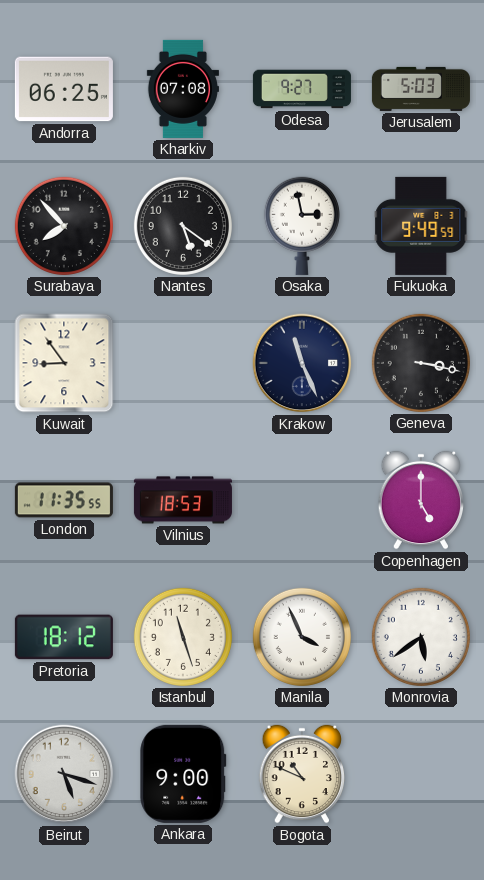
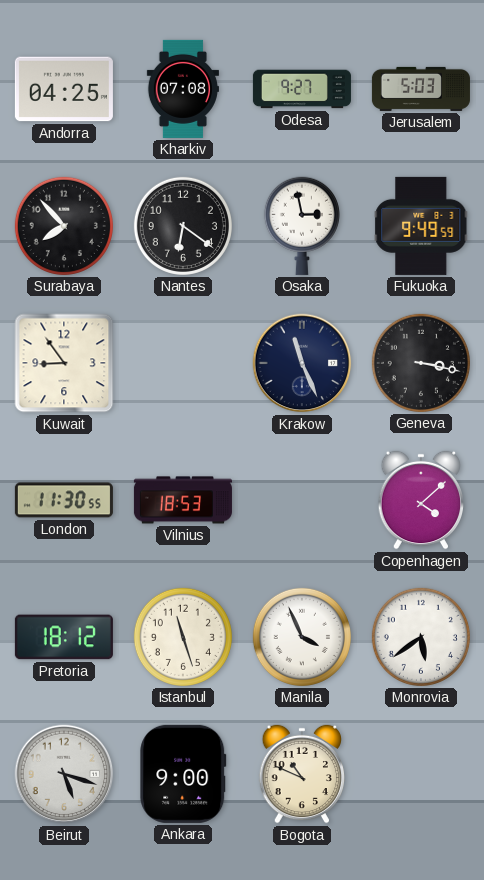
Andorra: 06:25 -> 04:25
Nantes: 5:21 -> 6:21
London: 11:35 -> 11:30
Copenhagen: 5:00 -> 4:08
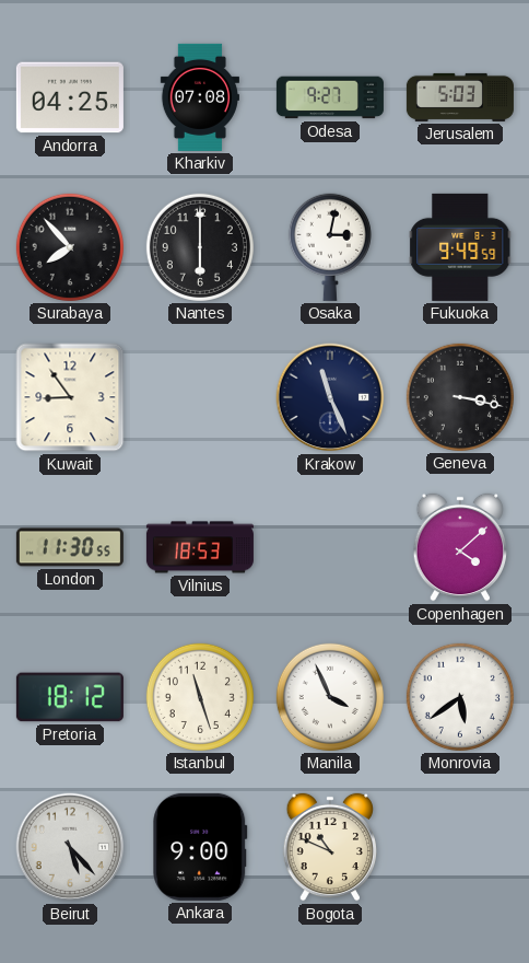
Nantes: 6:21 -> 6:00
Osaka: 2:58 -> 3:02
Beirut: 5:18 -> 5:23
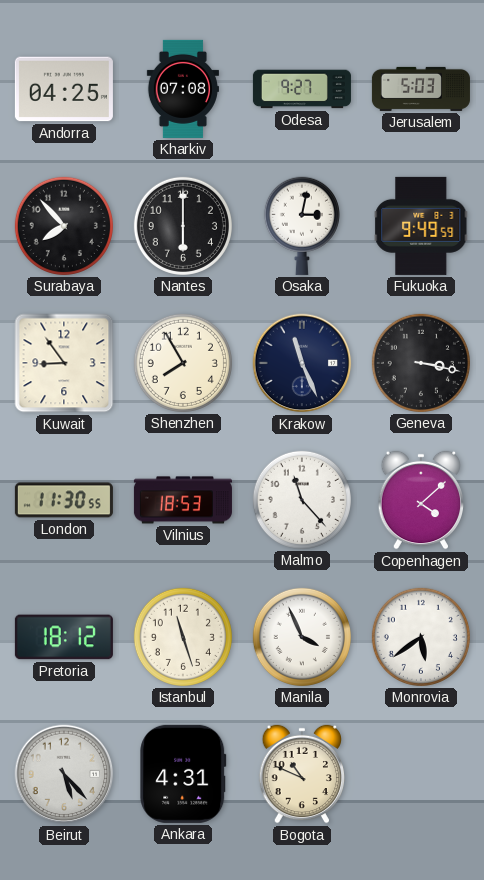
Shenzhen: none -> 7:55
Malmo: none -> 11:23
Ankara: 9:00 -> 4:31
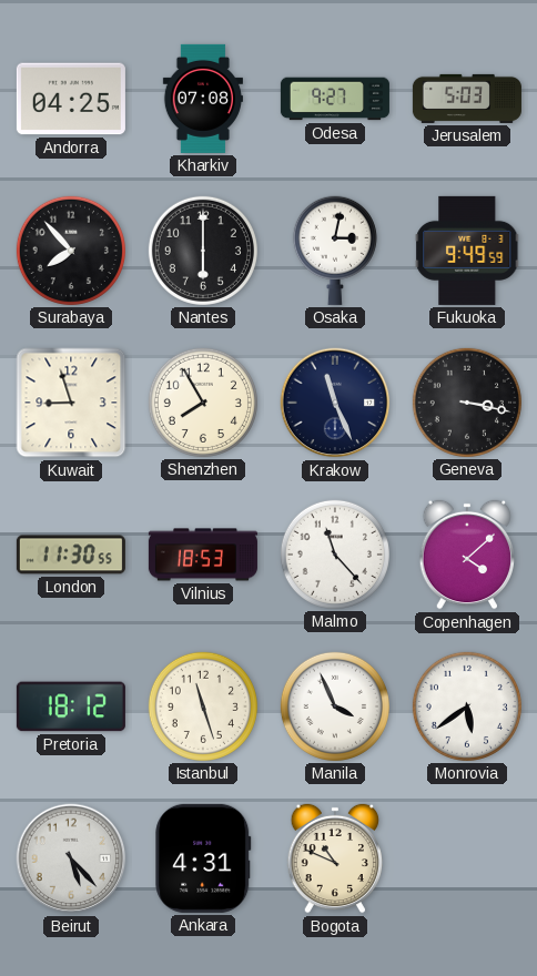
Kuwait: 8:54 -> 8:57
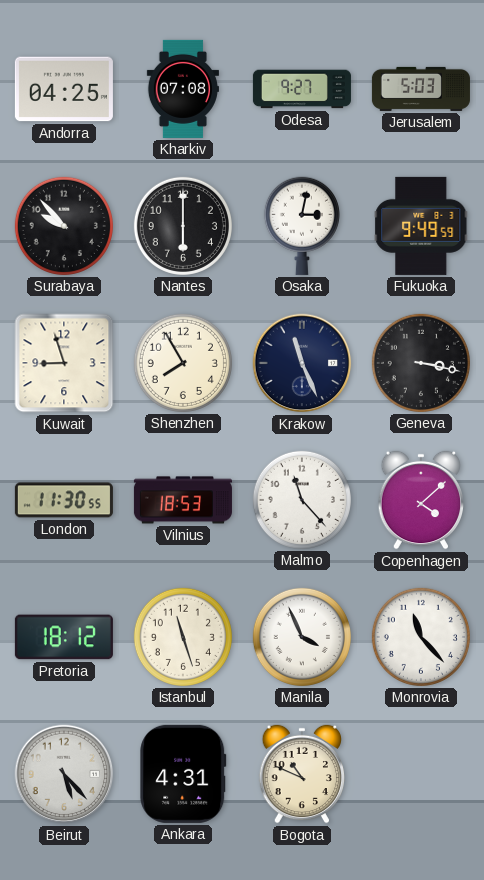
Surabaya: 7:53 -> 9:53
Monrovia: 5:39 -> 11:23
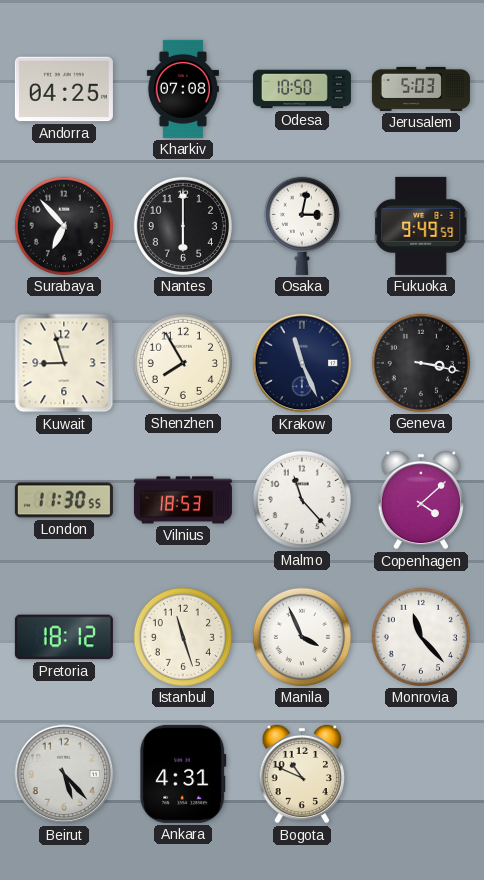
Odesa: 9:27 -> 10:50
Surabaya: 9:53 -> 6:53
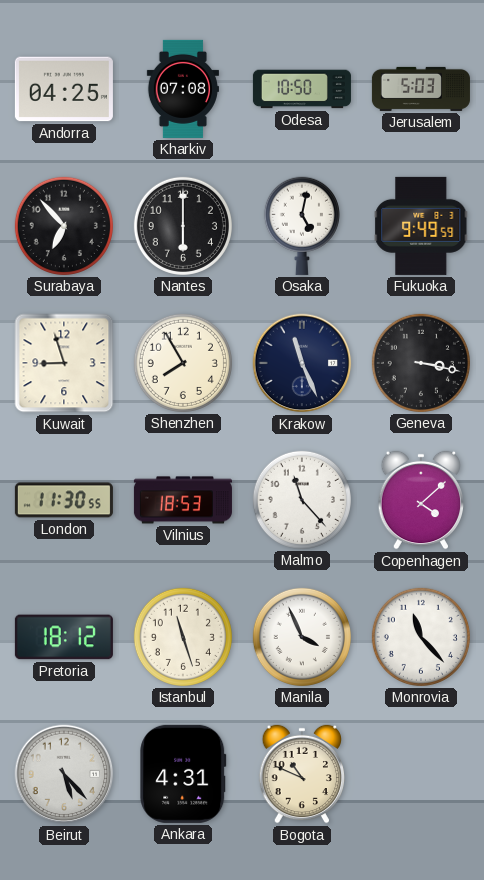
Osaka: 3:02 -> 5:02
